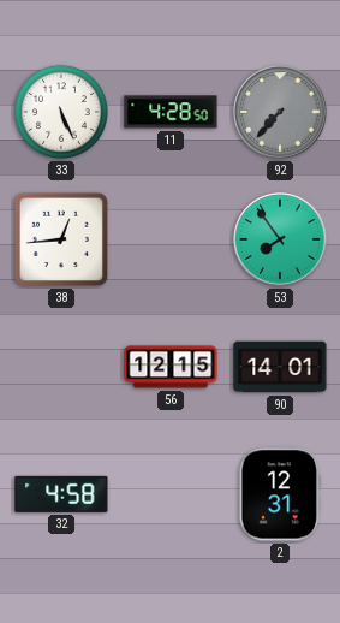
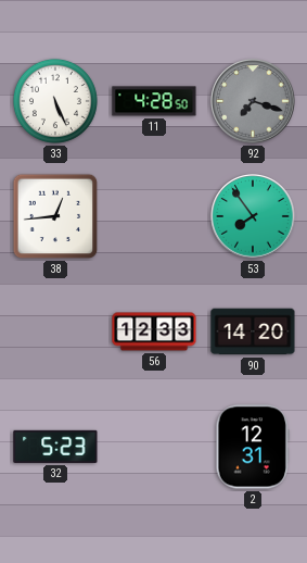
92: 7:37 -> 7:18
56: 12:15 -> 12:33
90: 14:01 -> 14:20
32: 4:58 -> 5:23
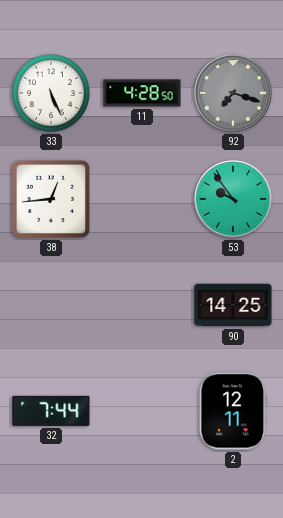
53: 7:54 -> 9:54
56: 12:33 -> none
90: 14:20 -> 14:25
32: 5:23 -> 7:44
2: 12:31 -> 12:11
